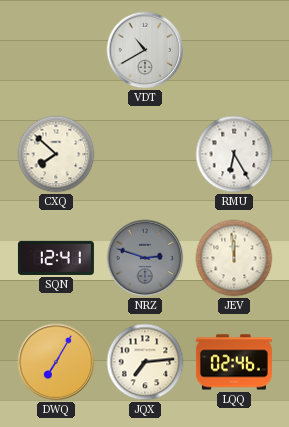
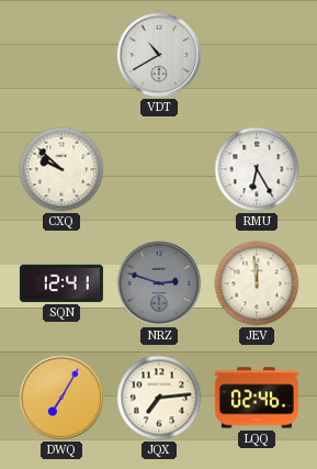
CXQ: 7:52 -> 9:52
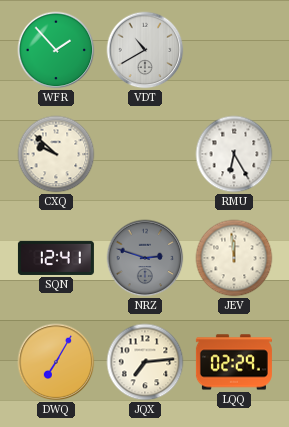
WFR: none -> 1:53
LQQ: 02:46 -> 02:29
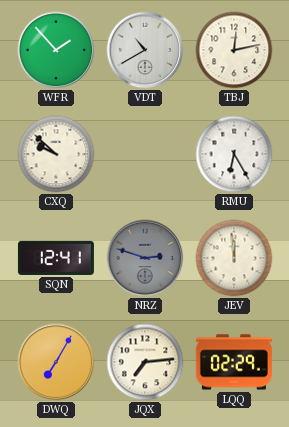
TBJ: none -> 12:13
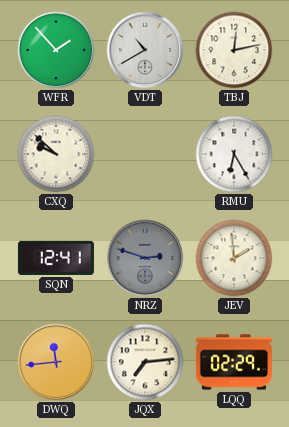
JEV: 11:59 -> 1:59
DWQ: 7:05 -> 11:44
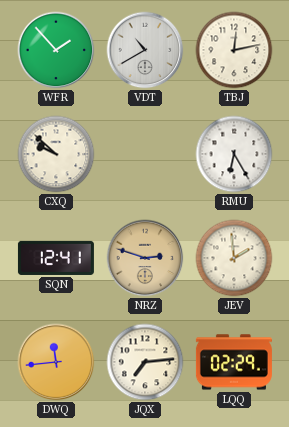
NRZ dial: grey -> champagne
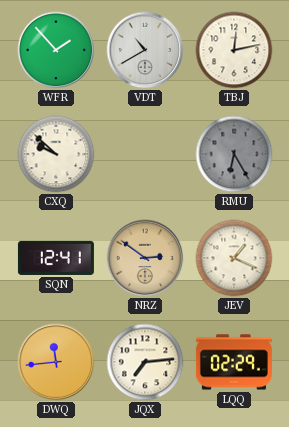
RMU dial: white -> grey
NRZ: 2:48 -> 2:51
JEV: 1:59 -> 1:19
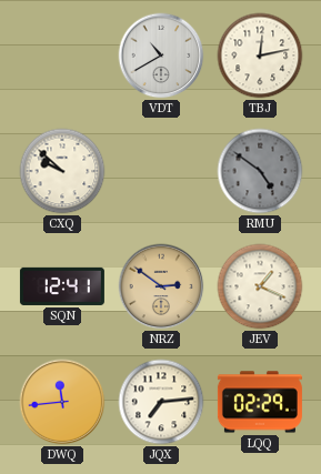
WFR: 1:53 -> none
RMU: 6:25 -> 4:51
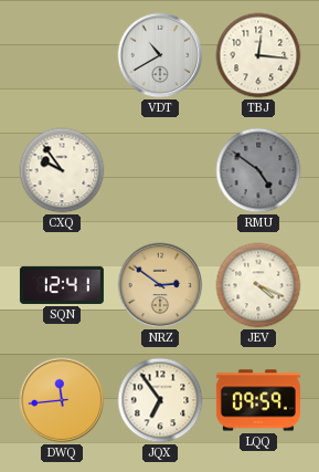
TBJ: 12:13 -> 12:16
CXQ: 9:52 -> 9:54
JEV: 1:19 -> 4:19
JQX: 7:14 -> 6:54
LQQ: 02:29 -> 09:59
